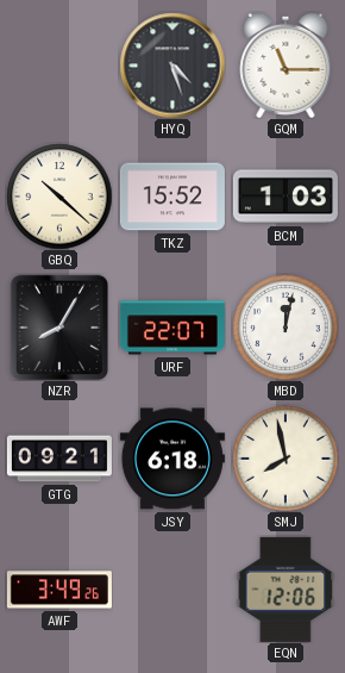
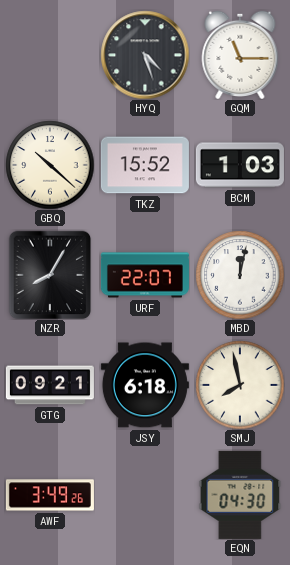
EQN: 12:06 -> 04:30
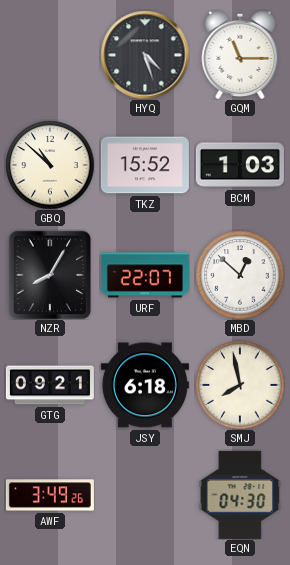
GBQ: 10:22 -> 10:52
MBD: 12:02 -> 12:52
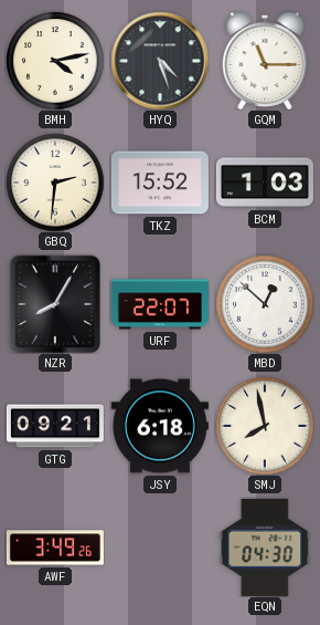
BMH: none -> 4:13
GBQ: 10:52 -> 2:31
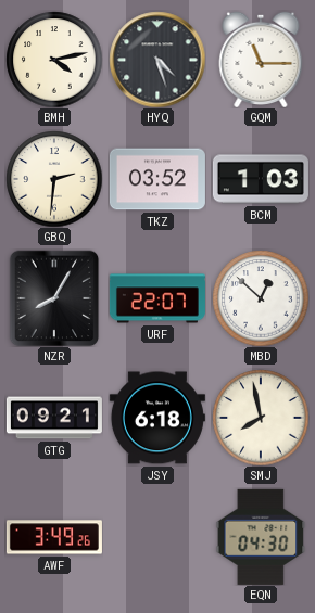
TKZ: 15:52 -> 03:52
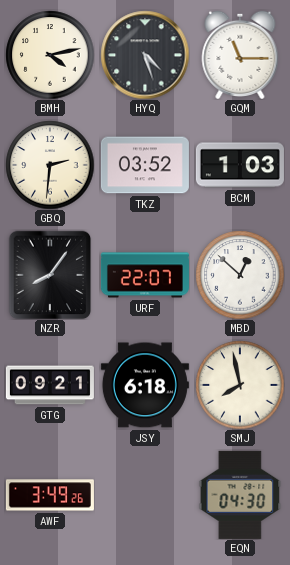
NZR: 8:05 -> 8:06
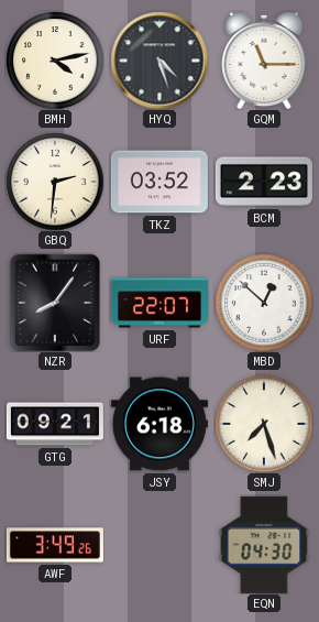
BCM: 1:03 -> 2:23
SMJ: 7:58 -> 7:27
